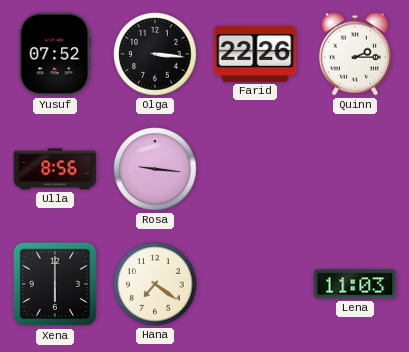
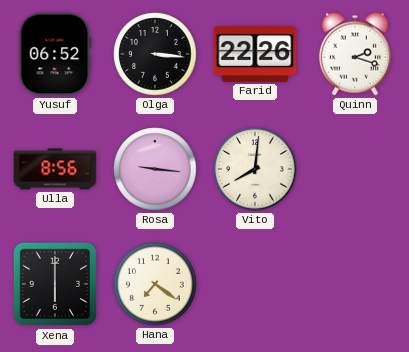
Yusuf: 07:52 -> 06:52
Quinn: 2:15 -> 2:18
Vito: none -> 8:01
Lena: 11:03 -> none
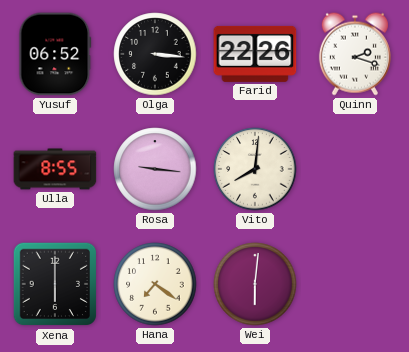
Ulla: 8:56 -> 8:55
Wei: none -> 6:01
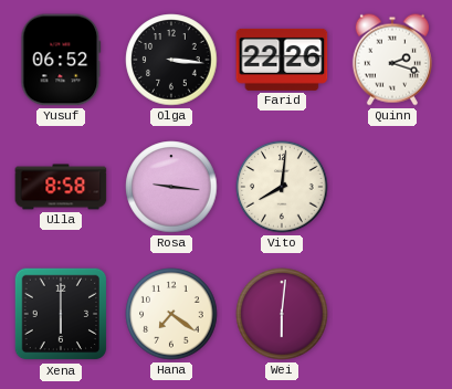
Ulla: 8:55 -> 8:58
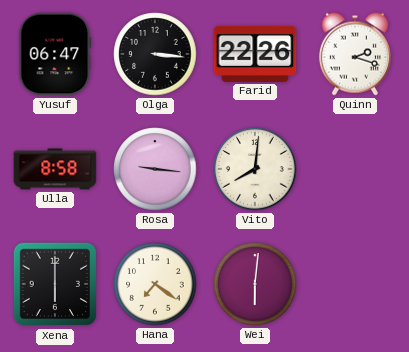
Yusuf: 06:52 -> 06:47
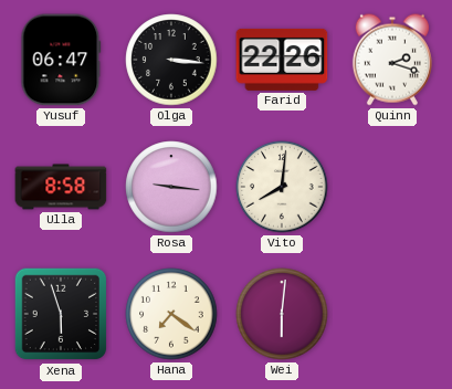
Xena: 6:00 -> 5:57
